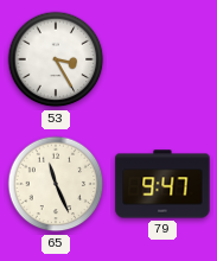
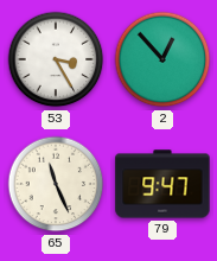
2: none -> 12:53
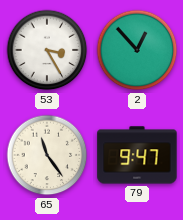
65: 11:26 -> 11:24
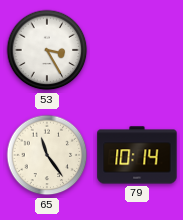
2: 12:53 -> none
79: 9:47 -> 10:14
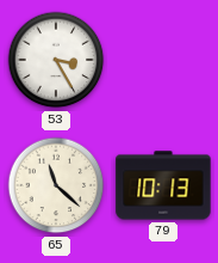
65: 11:24 -> 11:22
79: 10:14 -> 10:13
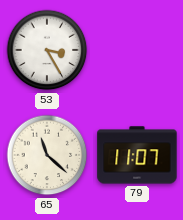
79: 10:13 -> 11:07
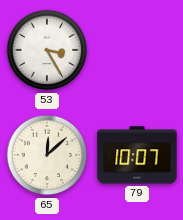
65: 11:22 -> 12:08
79: 11:07 -> 10:07
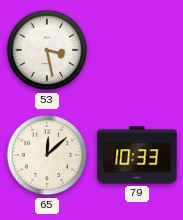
53: 3:25 -> 3:28
79: 10:07 -> 10:33
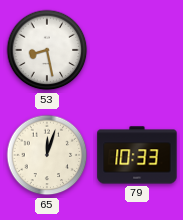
53: 3:28 -> 8:28
65: 12:08 -> 12:03
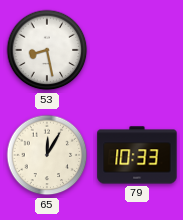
65: 12:03 -> 12:05
